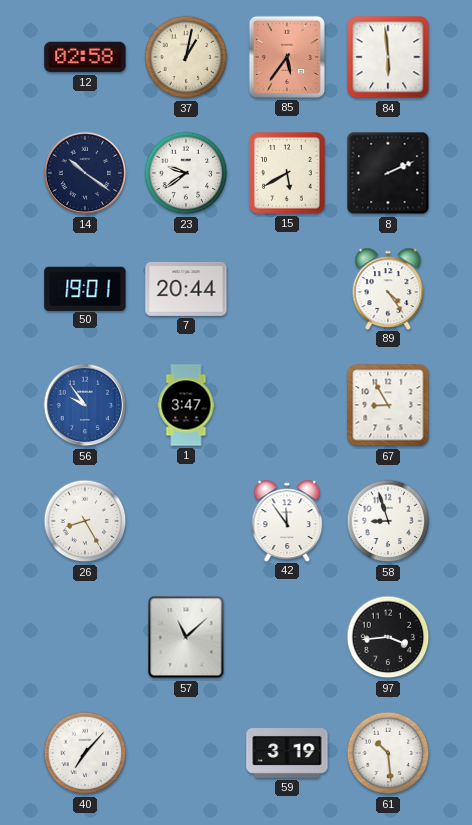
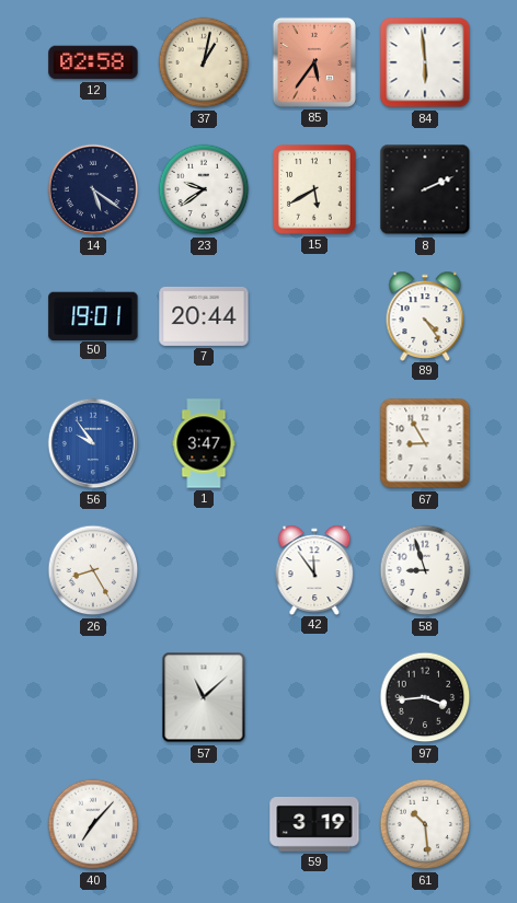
14: 10:21 -> 5:21
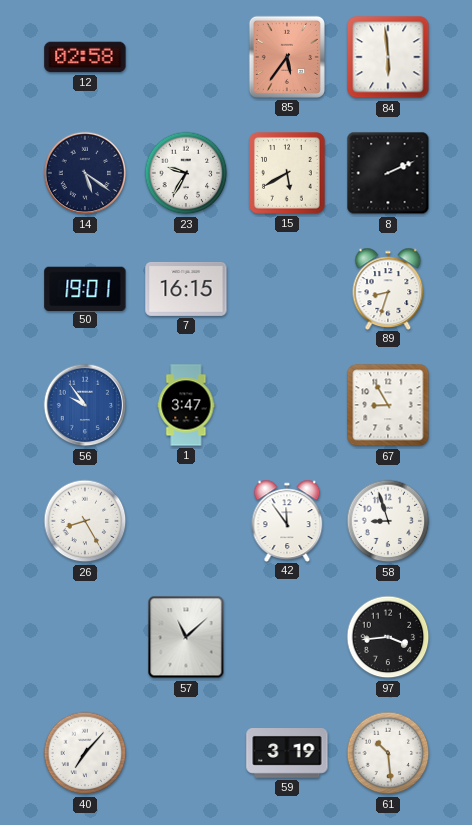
37: 1:02 -> none
23: 9:39 -> 9:35
7: 20:44 -> 16:15
89: 4:24 -> 8:33
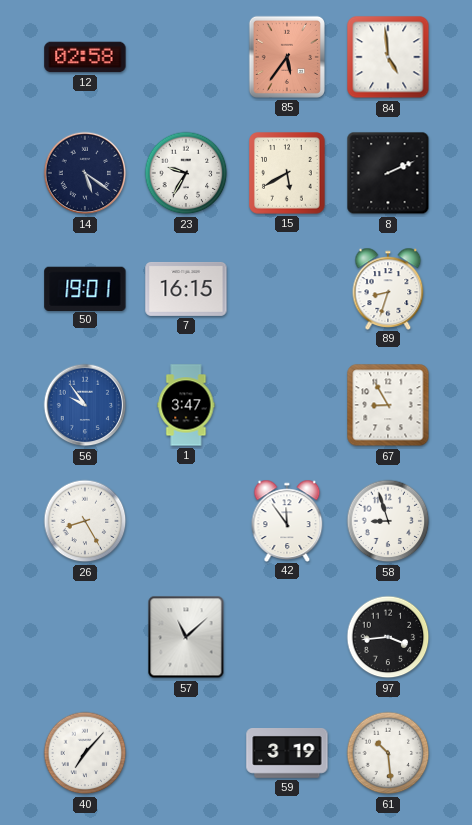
84: 5:59 -> 4:59
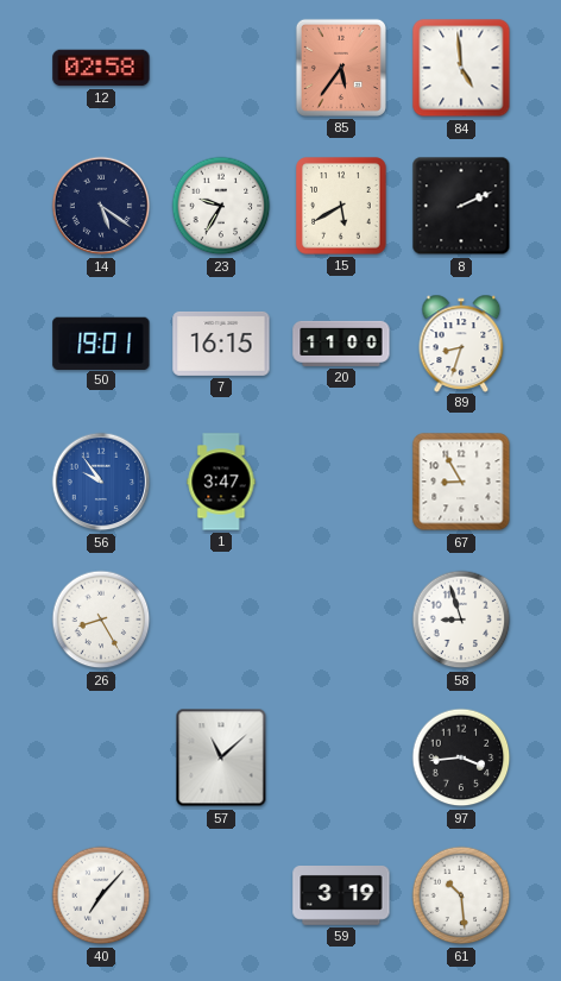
20: none -> 11:00
42: 11:54 -> none
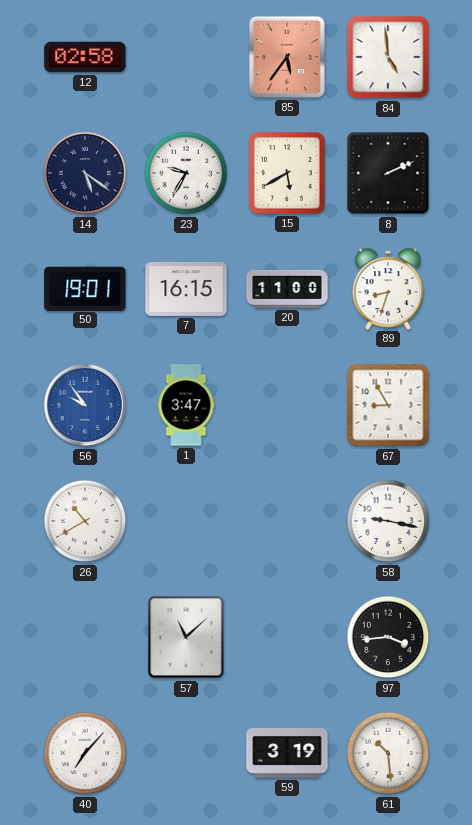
26: 8:25 -> 10:40
58: 8:57 -> 9:17
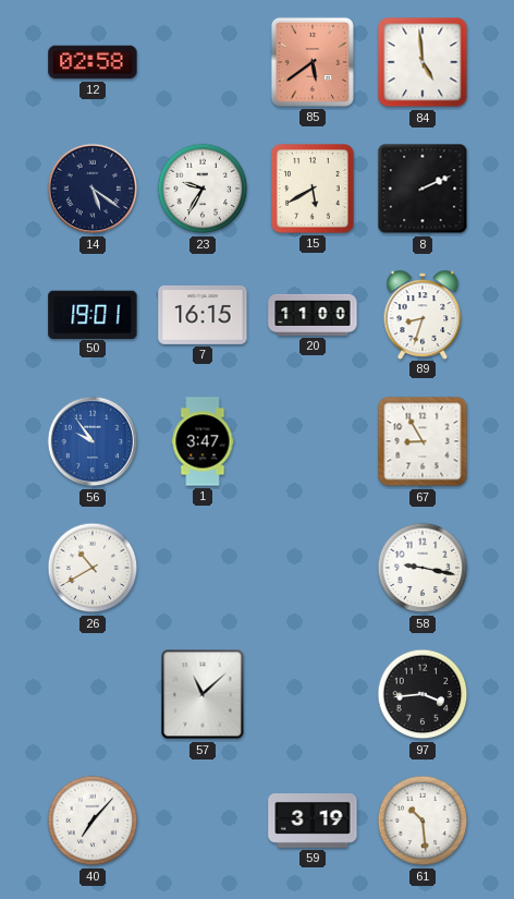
85: 5:36 -> 5:39
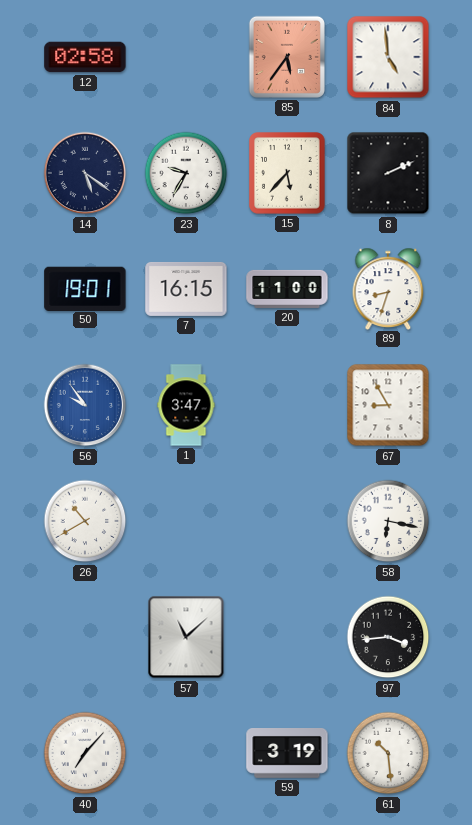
85: 5:39 -> 5:36
15: 5:40 -> 5:37
58: 9:17 -> 6:17
